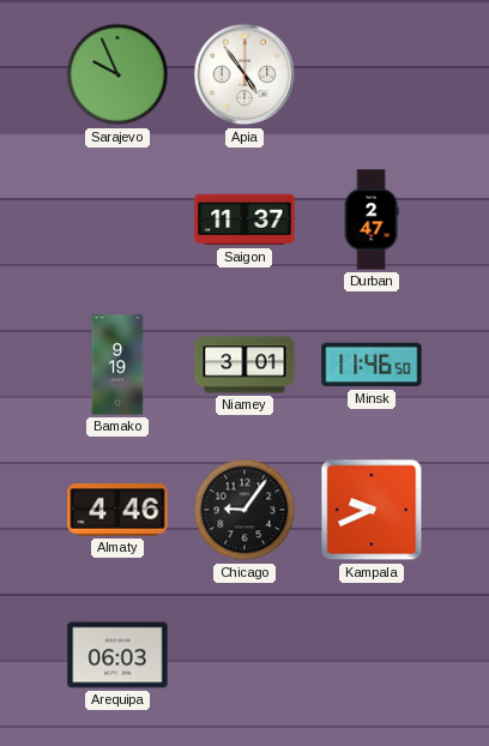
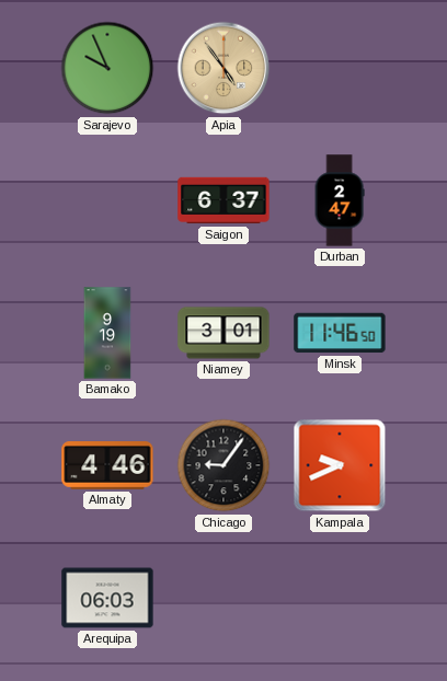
Apia dial: white -> champagne
Saigon: 11:37 -> 6:37
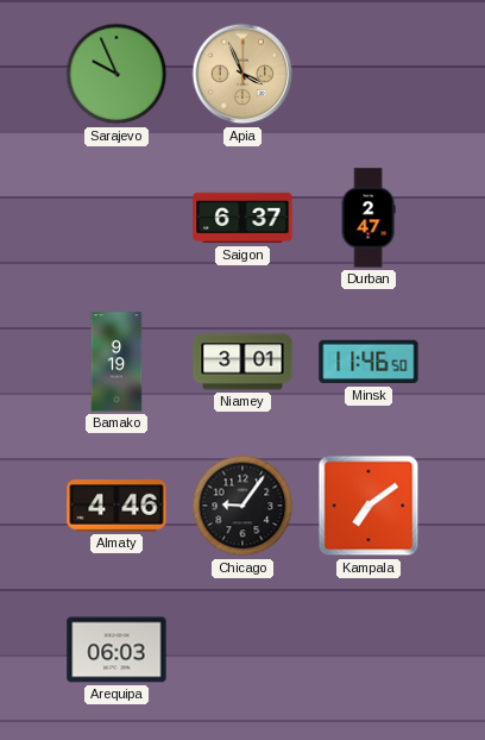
Apia: 4:54 -> 3:56
Kampala: 9:41 -> 7:09
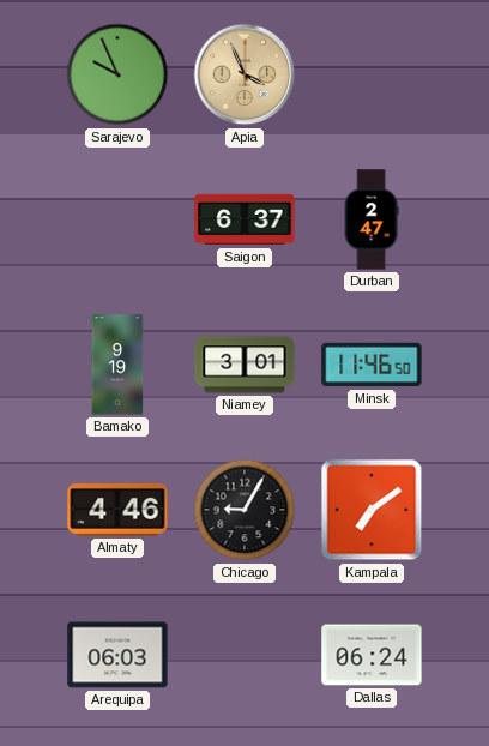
Chicago: 9:06 -> 9:05
Dallas: none -> 06:24
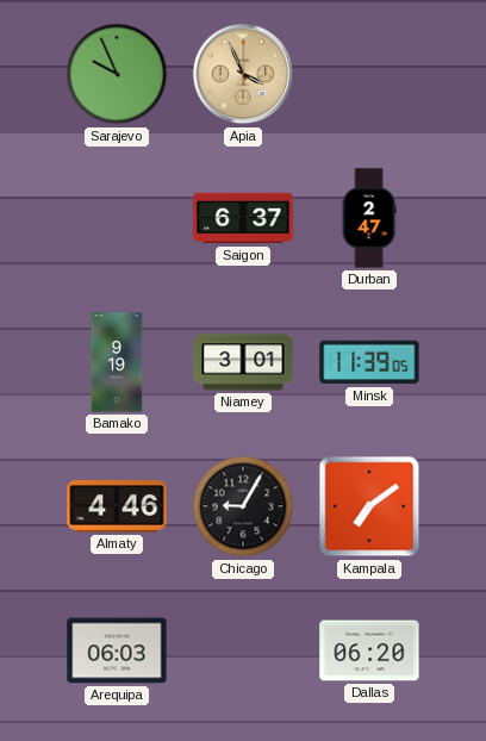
Minsk: 11:46 -> 11:39
Dallas: 06:24 -> 06:20
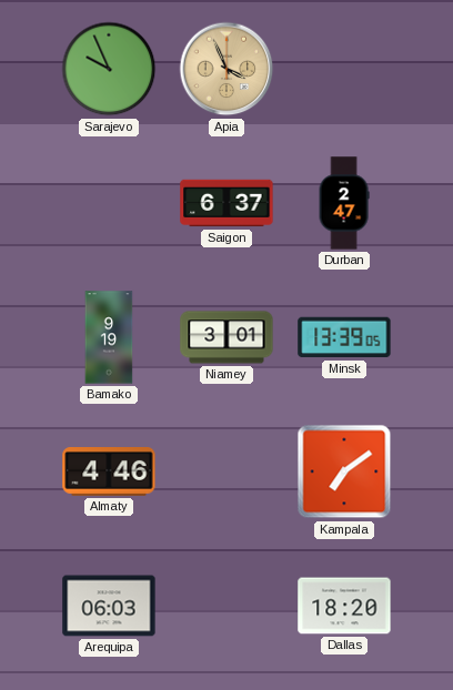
Minsk: 11:39 -> 13:39
Chicago: 9:05 -> none
Dallas: 06:20 -> 18:20
